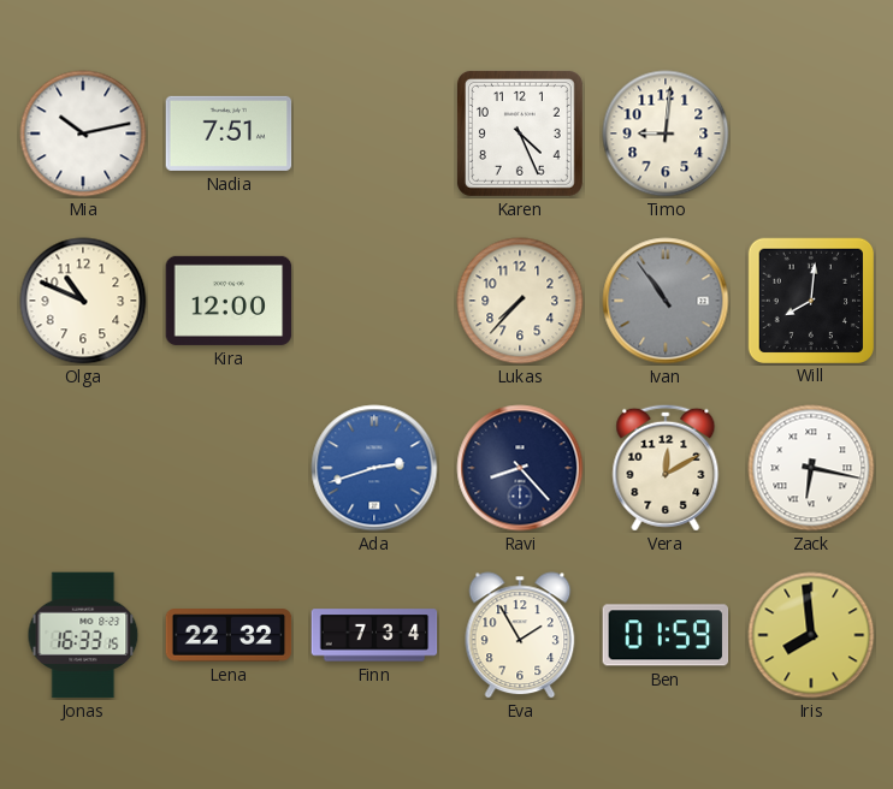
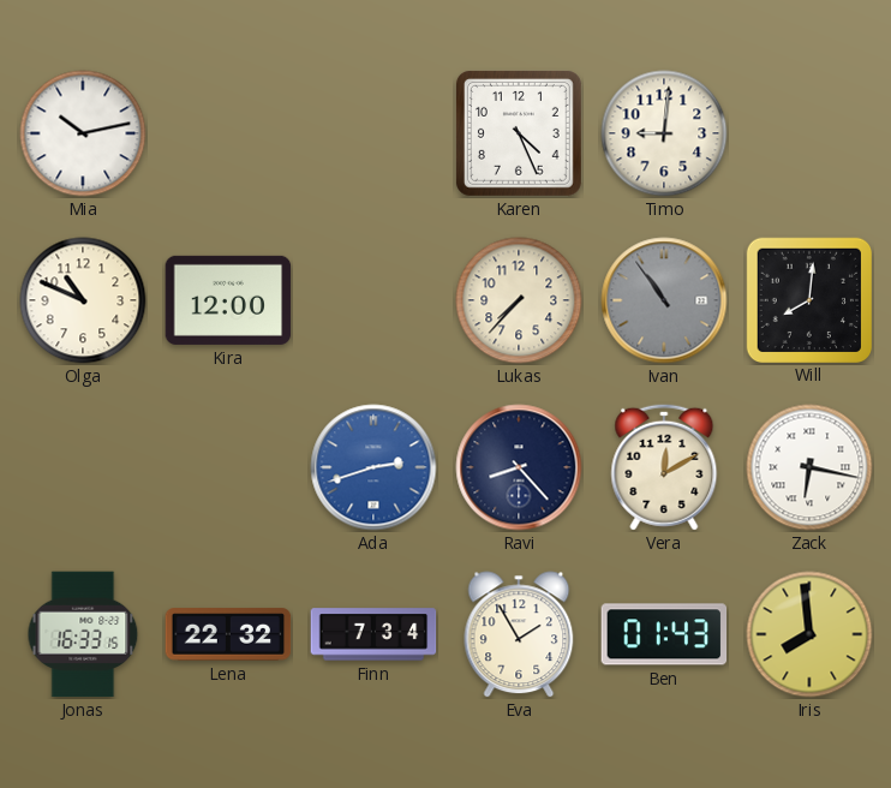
Nadia: 7:51 -> none
Ben: 01:59 -> 01:43
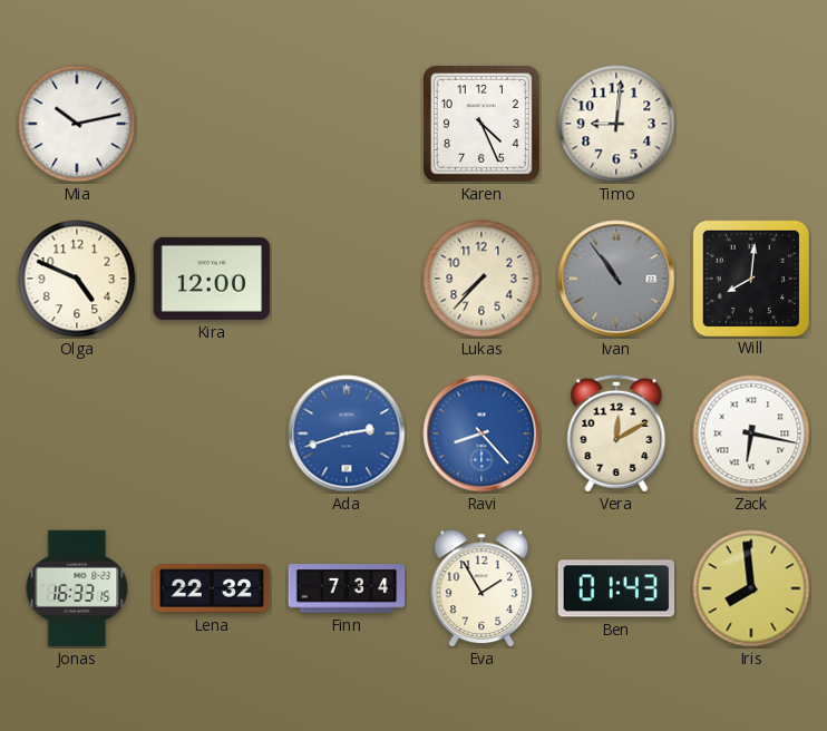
Olga: 10:49 -> 4:49
Ravi dial: navy -> blue
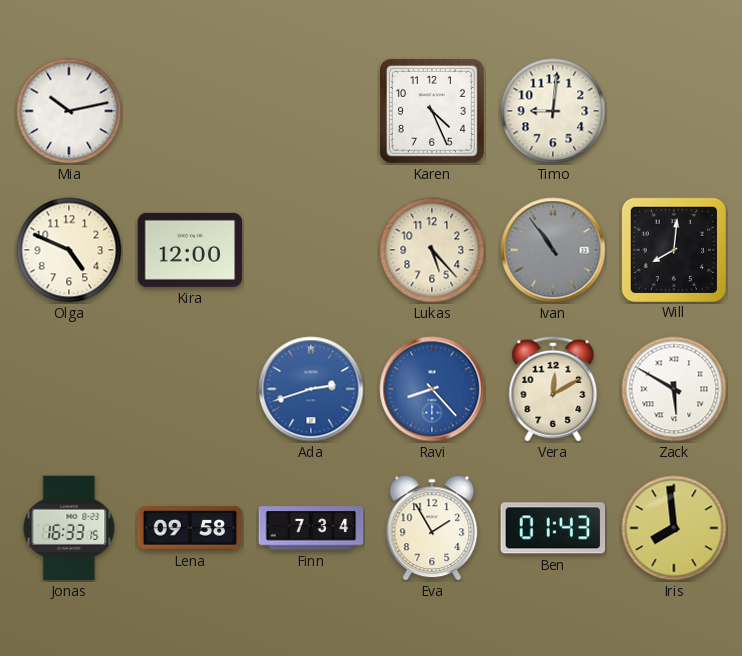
Lukas: 7:37 -> 5:23
Zack: 6:17 -> 5:50
Lena: 22:32 -> 09:58
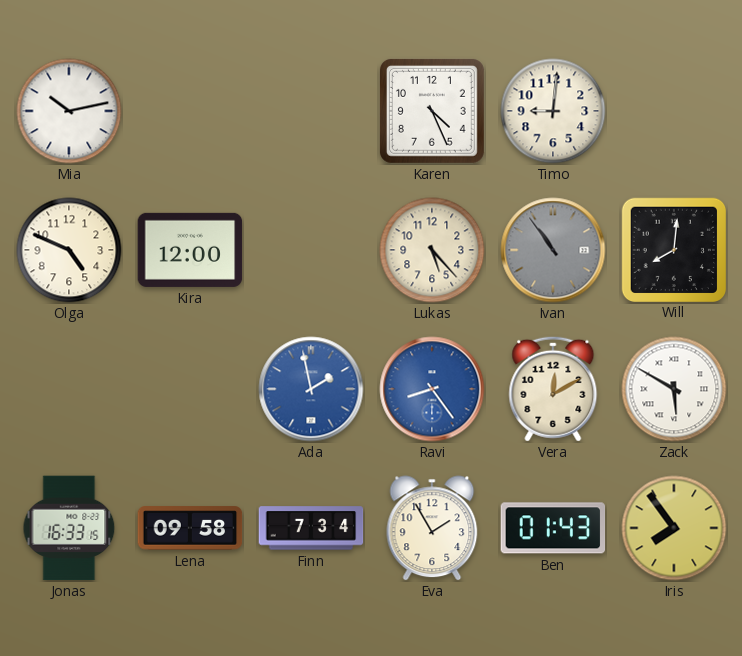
Ada: 2:42 -> 1:58
Ravi: 8:23 -> 8:24
Iris: 7:59 -> 7:54
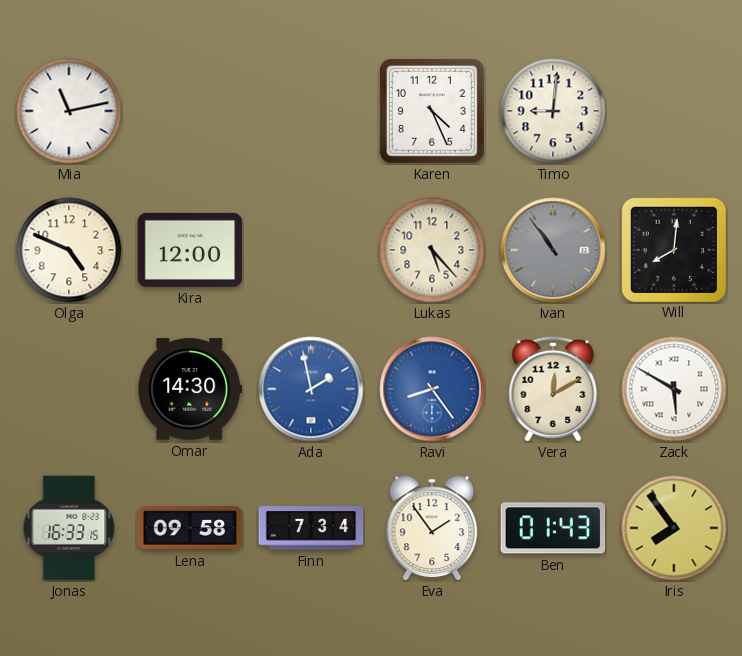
Mia: 10:13 -> 11:13
Omar: none -> 14:30
Eva: 1:55 -> 1:54
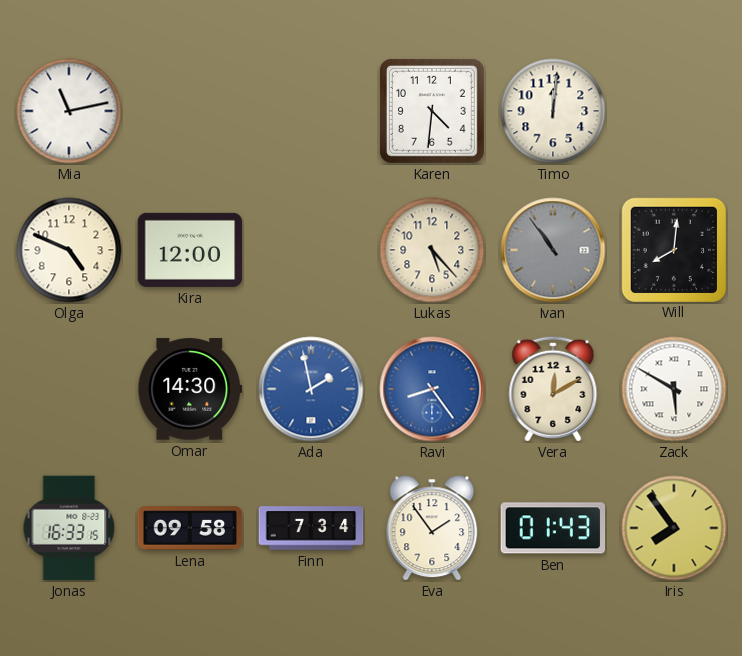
Karen: 4:26 -> 4:31
Timo: 9:01 -> 12:01
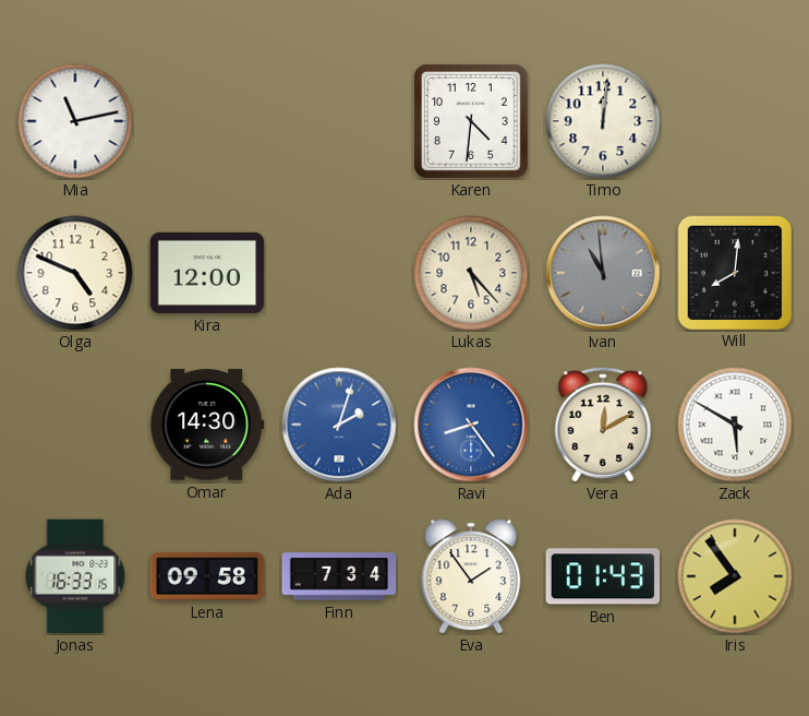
Ivan: 10:54 -> 10:59
Ada: 1:58 -> 2:03
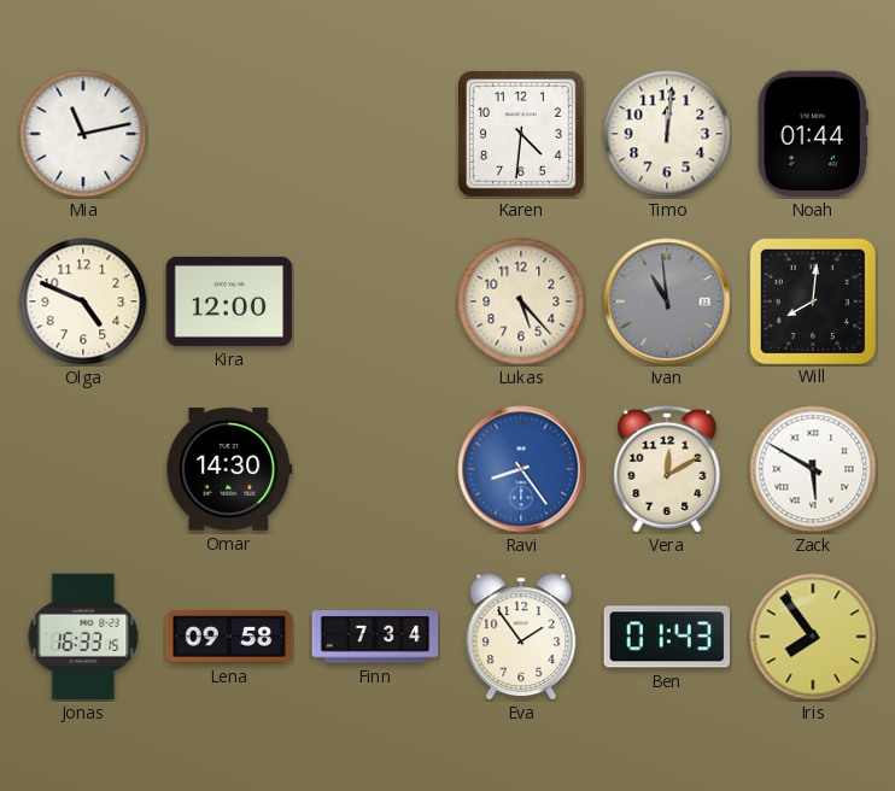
Noah: none -> 01:44
Ada: 2:03 -> none
